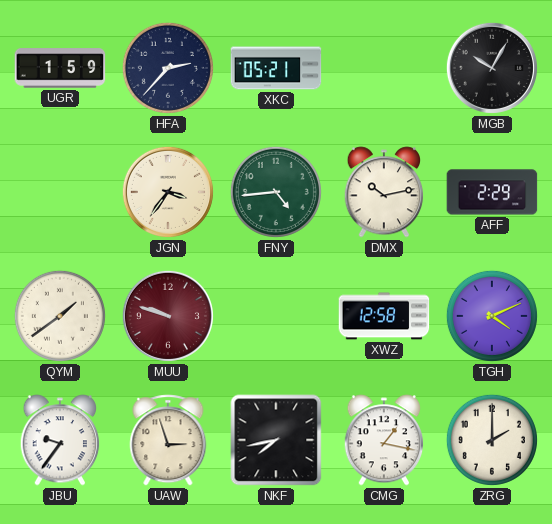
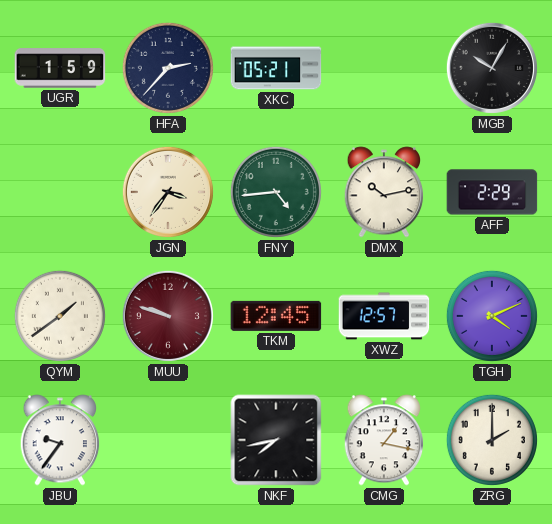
TKM: none -> 12:45
XWZ: 12:58 -> 12:57
UAW: 2:57 -> none
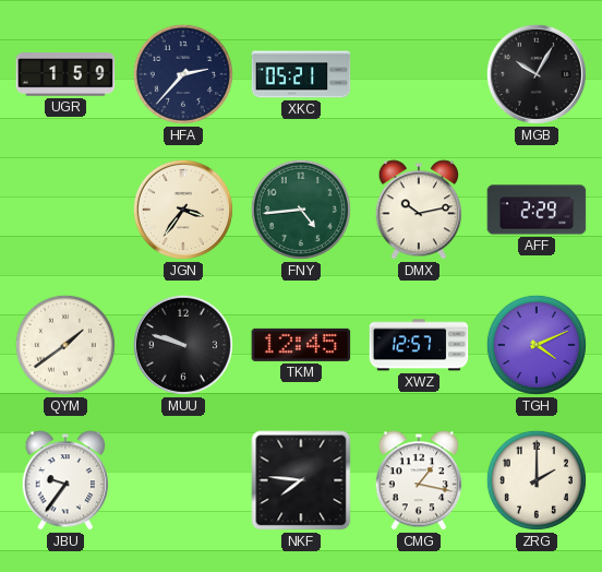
MUU dial: burgundy -> black
NKF: 7:43 -> 7:46
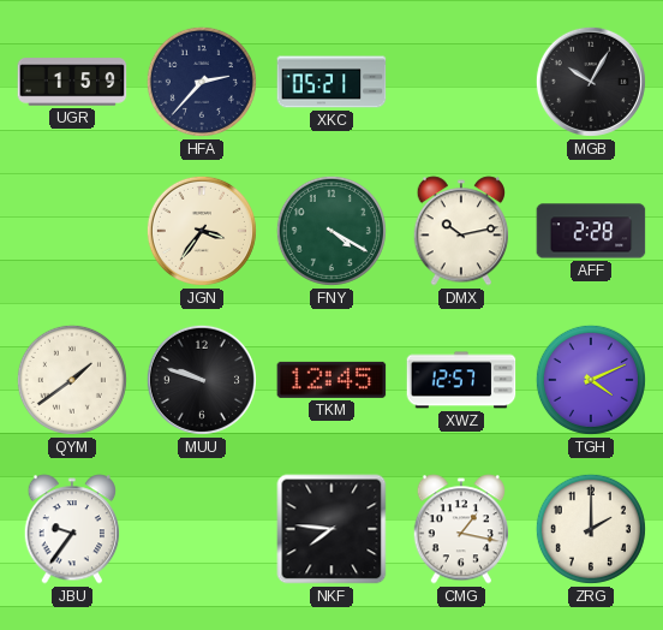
FNY: 4:44 -> 4:20
AFF: 2:29 -> 2:28
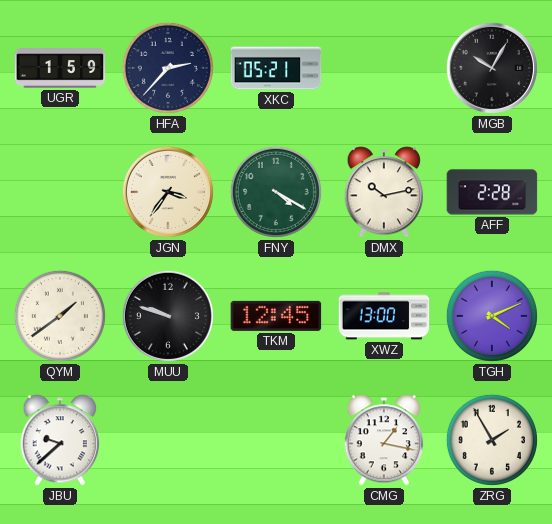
XWZ: 12:57 -> 13:00
JBU: 9:36 -> 9:38
NKF: 7:46 -> none
ZRG: 2:00 -> 1:55
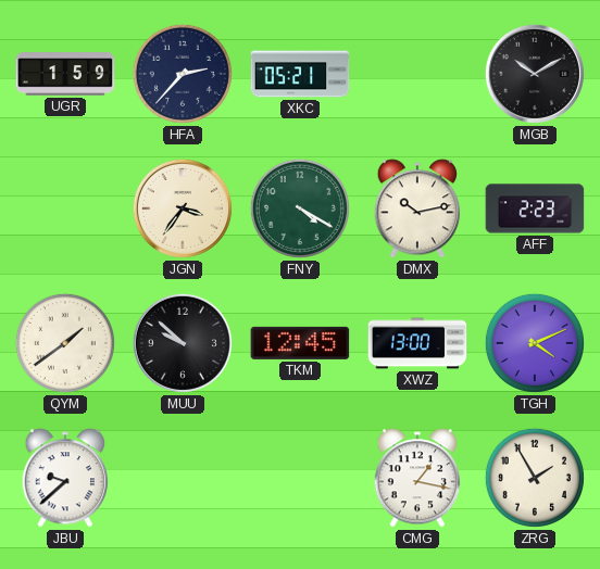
MGB: 10:05 -> 10:10
AFF: 2:28 -> 2:23
MUU: 9:48 -> 9:52
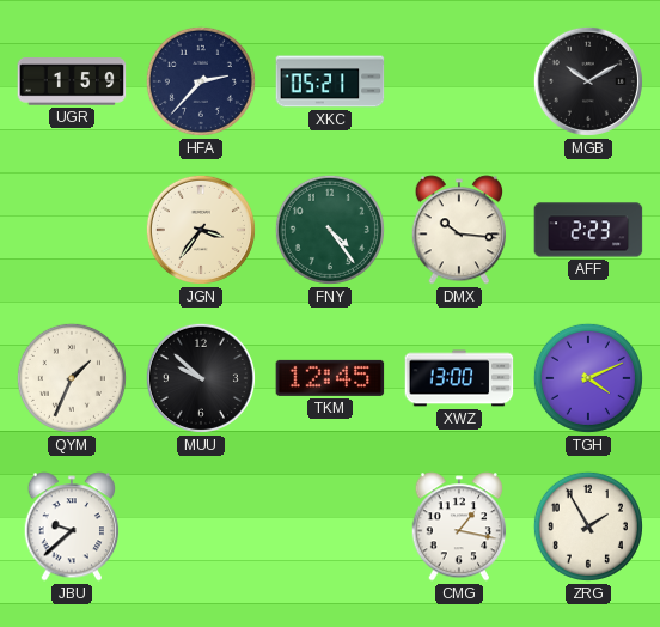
FNY: 4:20 -> 4:24
DMX: 10:13 -> 10:16
QYM: 1:39 -> 1:34
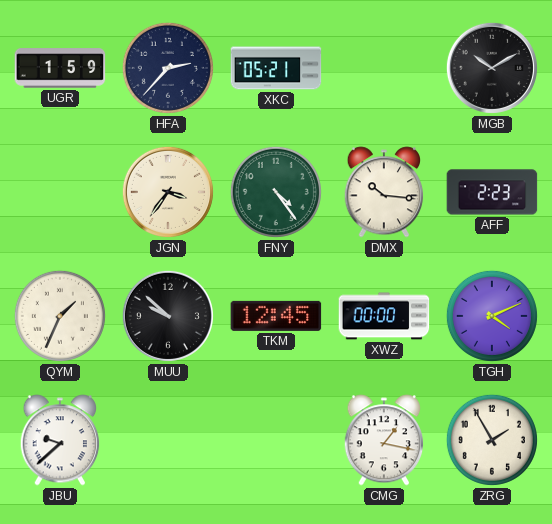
XWZ: 13:00 -> 00:00
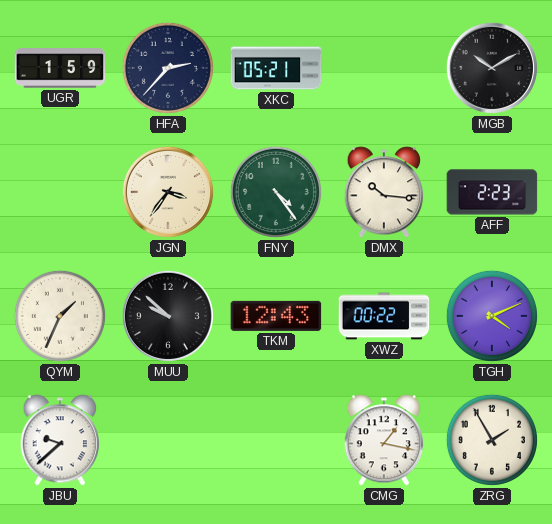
TKM: 12:45 -> 12:43
XWZ: 00:00 -> 00:22
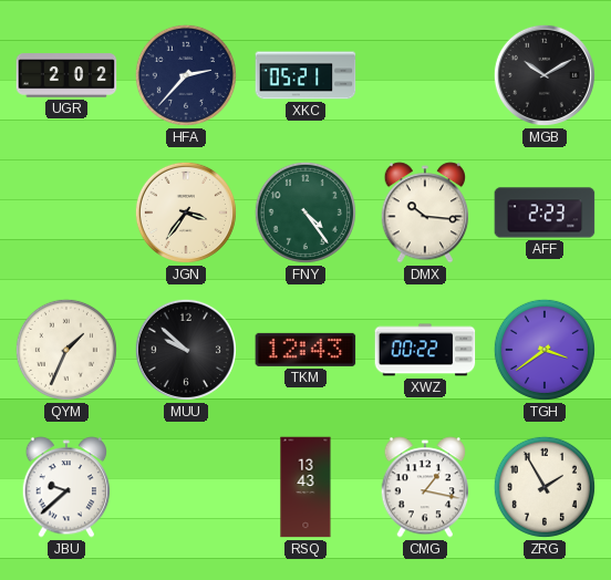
UGR: 1:59 -> 2:02
TGH: 4:11 -> 3:39
RSQ: none -> 13:43
